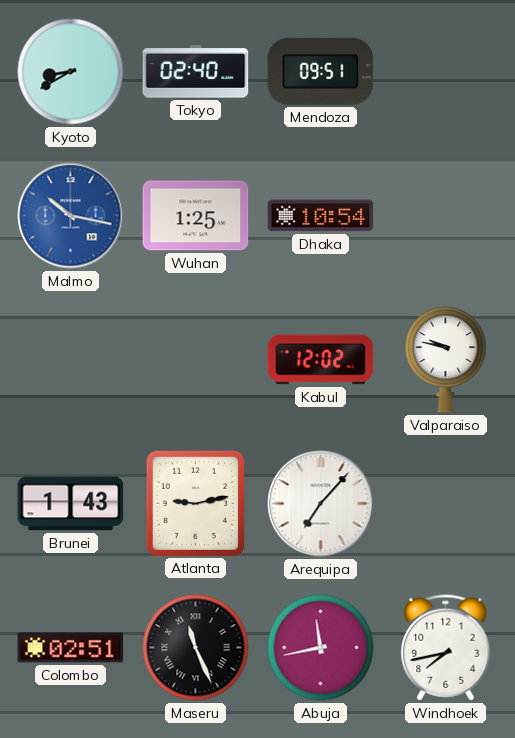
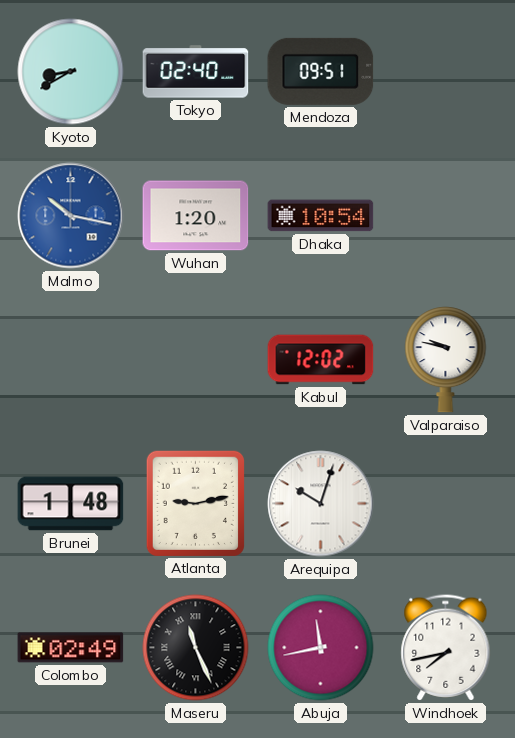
Wuhan: 1:25 -> 1:20
Brunei: 1:43 -> 1:48
Arequipa: 7:07 -> 10:03
Colombo: 02:51 -> 02:49
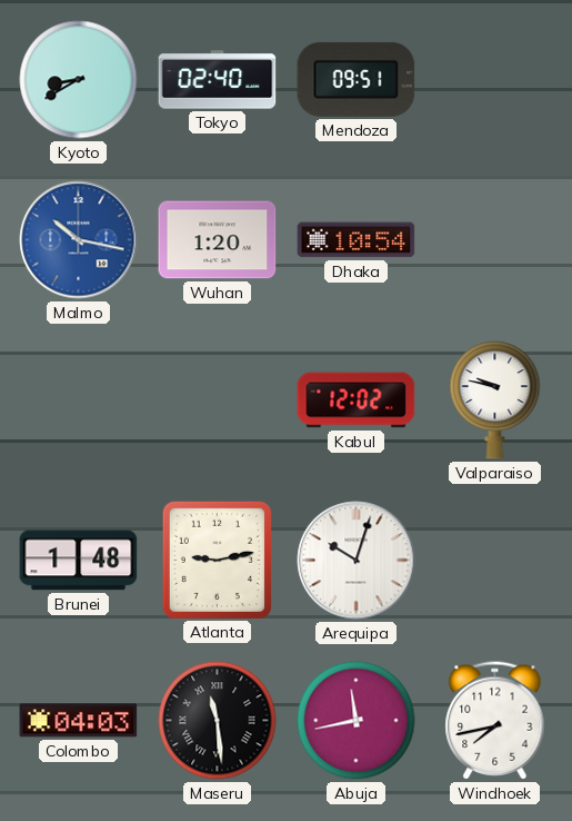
Colombo: 02:49 -> 04:03
Maseru: 11:26 -> 11:29
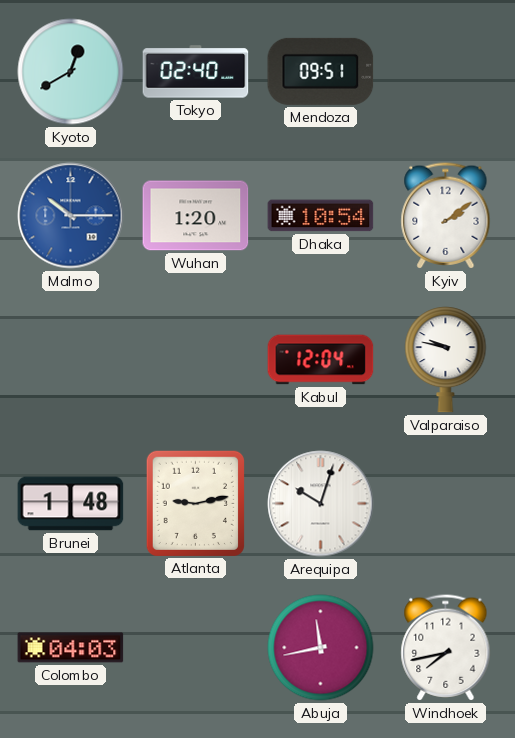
Kyoto: 8:40 -> 12:40
Malmo: 10:17 -> 10:15
Kyiv: none -> 2:09
Kabul: 12:02 -> 12:04
Maseru: 11:29 -> none
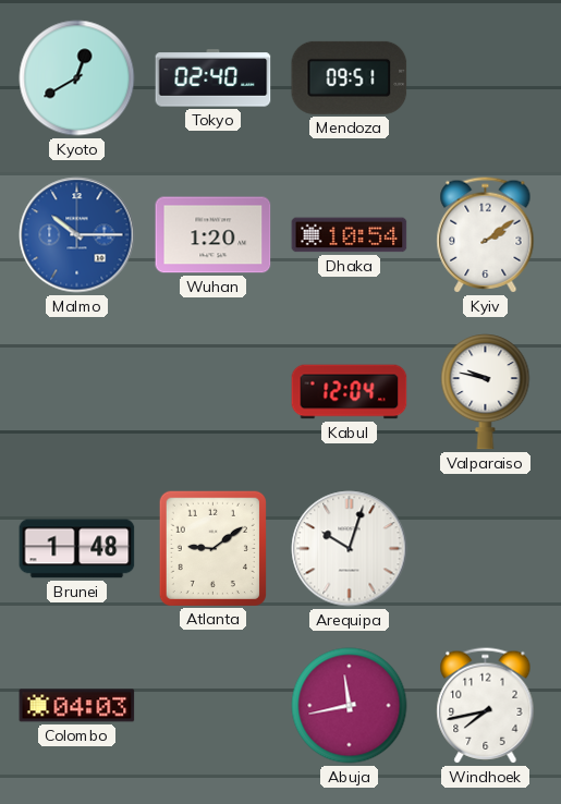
Atlanta: 9:13 -> 9:09
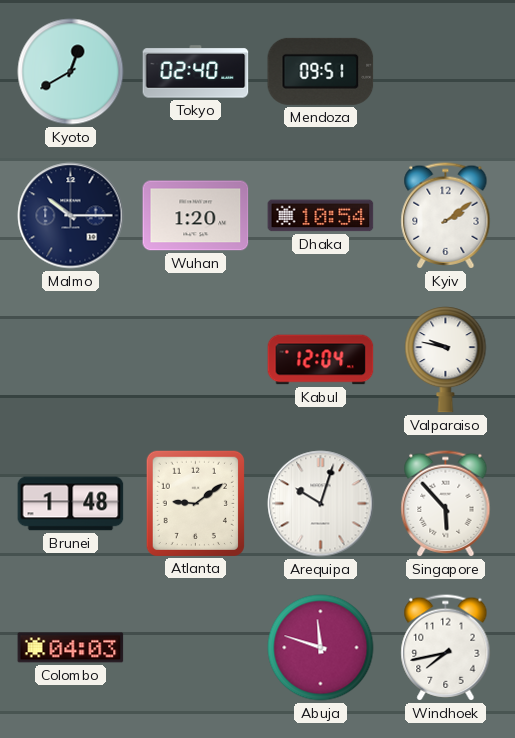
Malmo dial: blue -> navy
Singapore: none -> 5:53
Abuja: 11:43 -> 11:48
